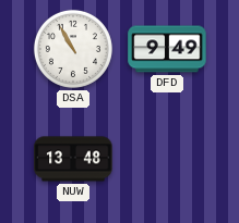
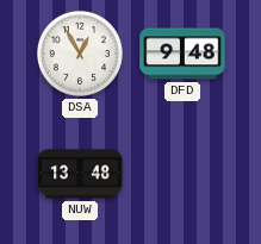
DSA: 10:55 -> 12:55
DFD: 9:49 -> 9:48
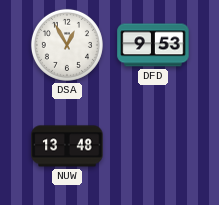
DFD: 9:48 -> 9:53
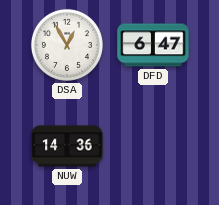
DFD: 9:53 -> 6:47
NUW: 13:48 -> 14:36
